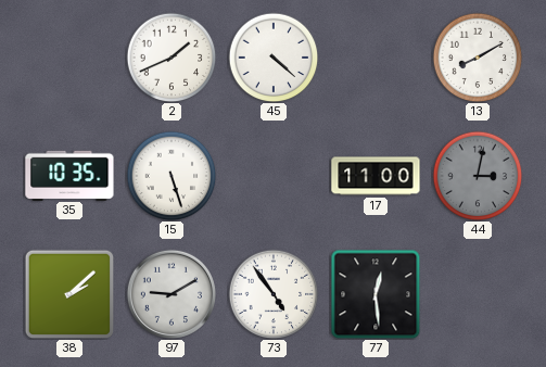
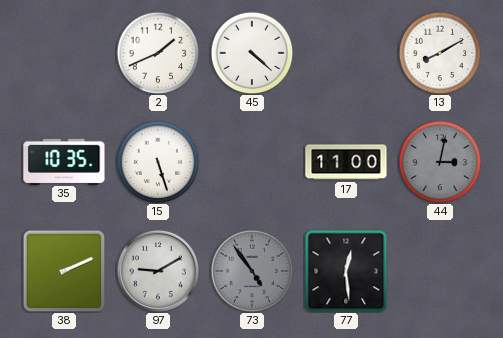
38: 2:08 -> 2:11
73 dial: white -> grey
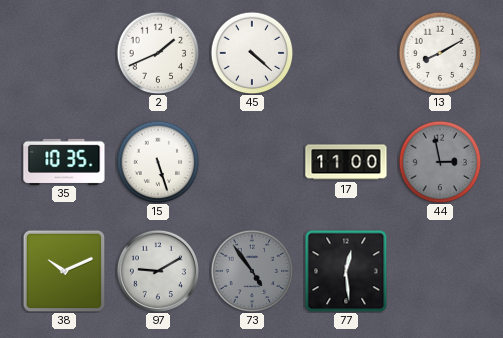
44: 3:02 -> 2:58
38: 2:11 -> 10:11
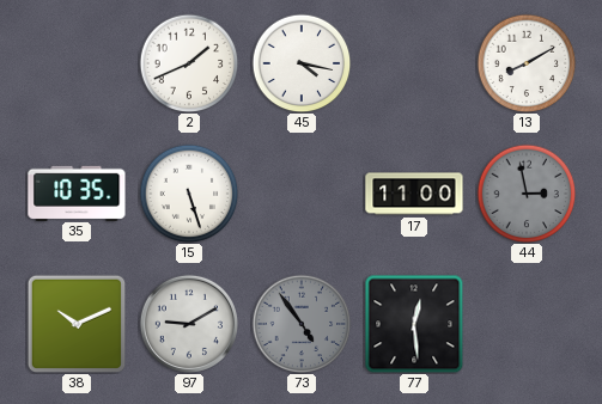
45: 4:22 -> 4:17
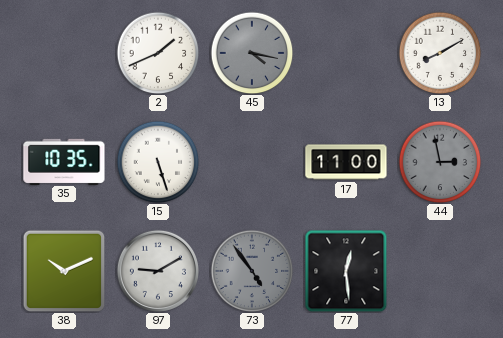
45 dial: white -> grey
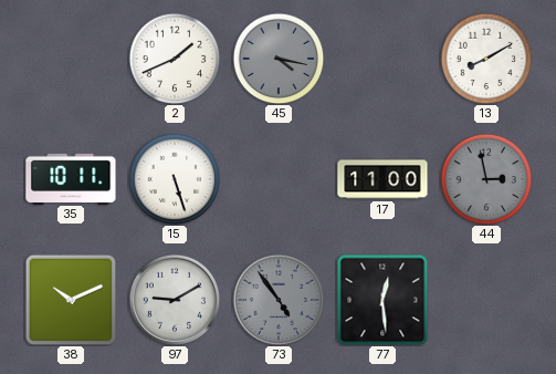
35: 10:35 -> 10:11
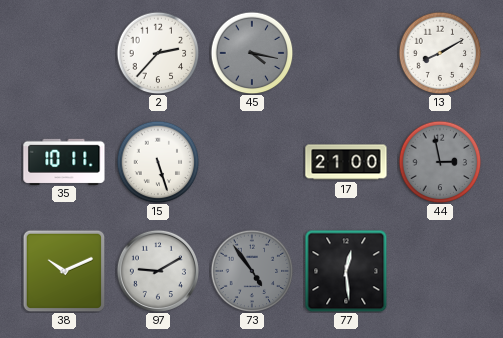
2: 1:41 -> 2:37
17: 11:00 -> 21:00
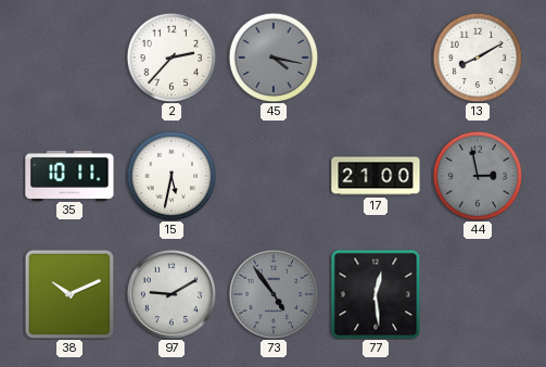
15: 5:27 -> 5:32
